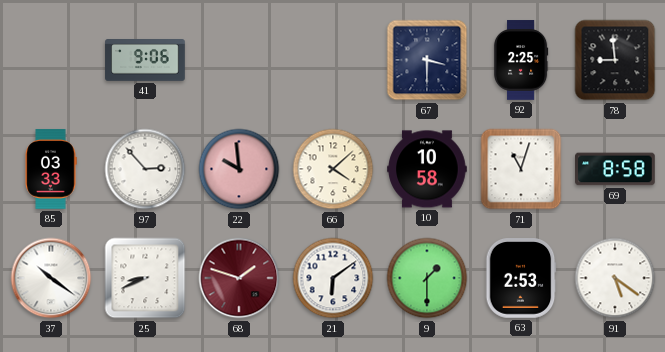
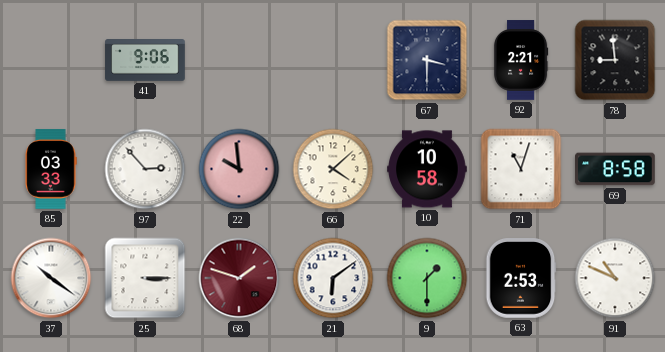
92: 2:25 -> 2:21
25: 8:41 -> 3:15
91: 5:21 -> 10:49
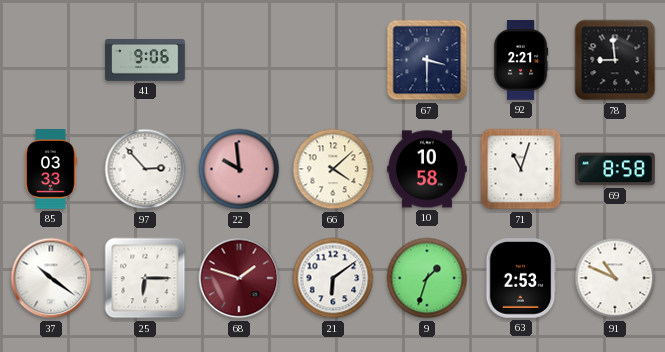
25: 3:15 -> 6:15
9: 1:30 -> 1:33
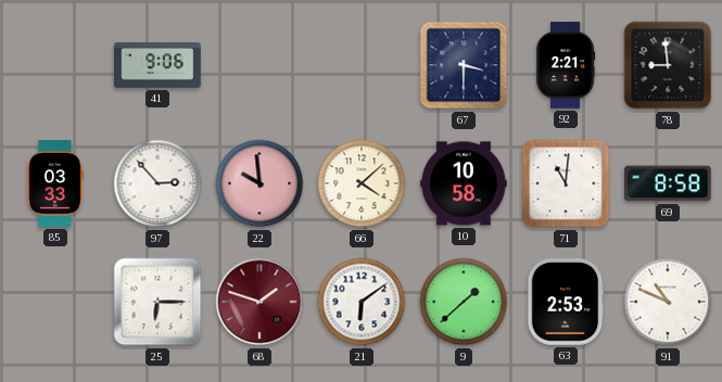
71: 11:03 -> 11:01
37: 10:21 -> none
9: 1:33 -> 1:38
